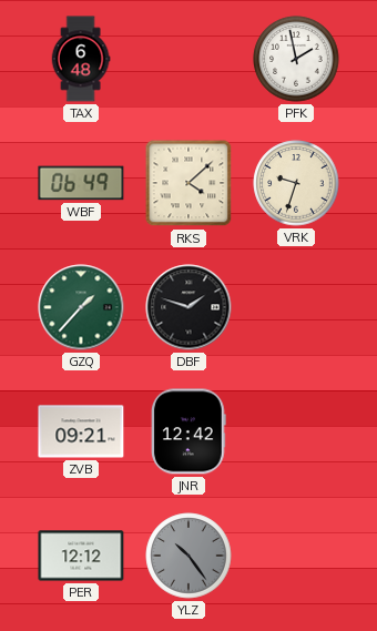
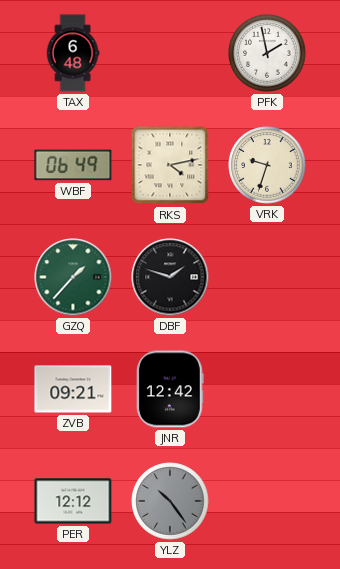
RKS: 4:08 -> 4:13
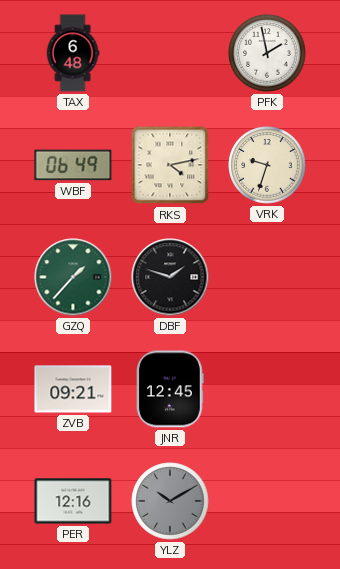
JNR: 12:42 -> 12:45
PER: 12:12 -> 12:16
YLZ: 10:24 -> 10:10
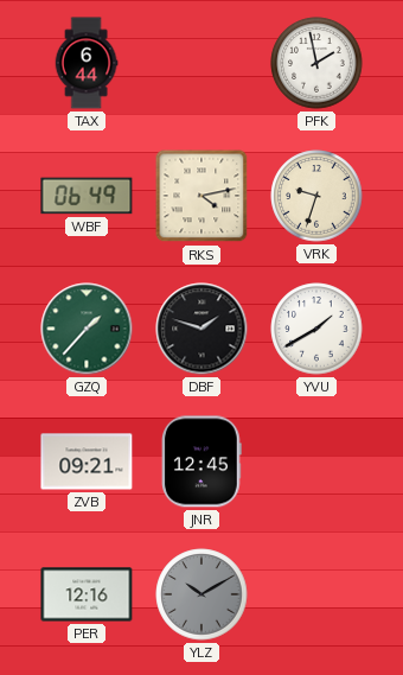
TAX: 6:48 -> 6:44
YVU: none -> 1:40
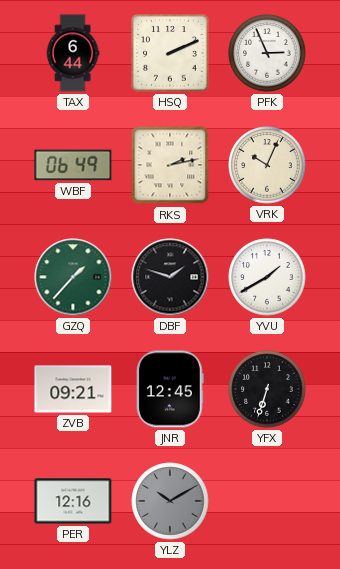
HSQ: none -> 2:11
PFK: 1:58 -> 2:56
RKS: 4:13 -> 2:13
VRK: 9:33 -> 10:04
YFX: none -> 6:33
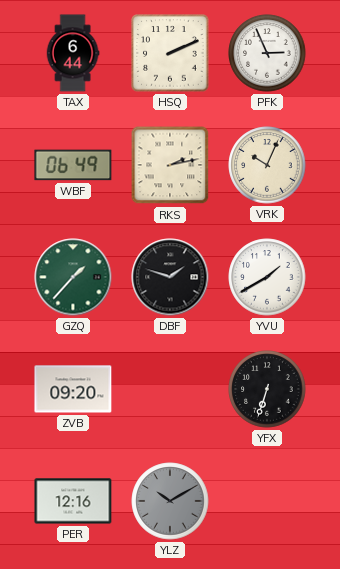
ZVB: 09:21 -> 09:20
JNR: 12:45 -> none
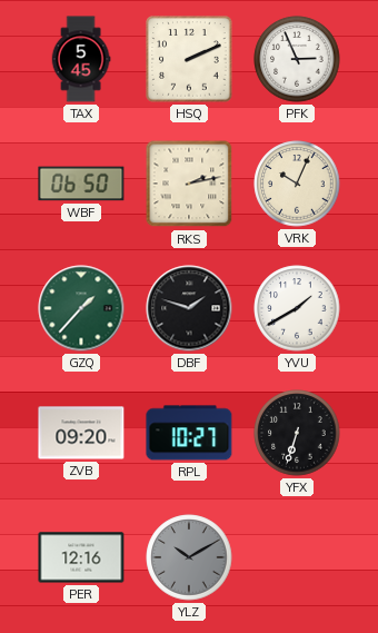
TAX: 6:44 -> 5:45
WBF: 06:49 -> 06:50
RPL: none -> 10:27
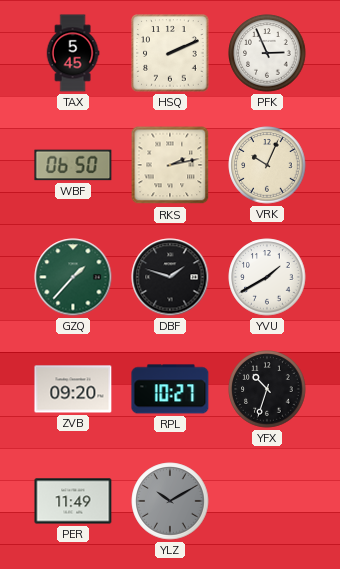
YFX: 6:33 -> 10:33
PER: 12:16 -> 11:49
